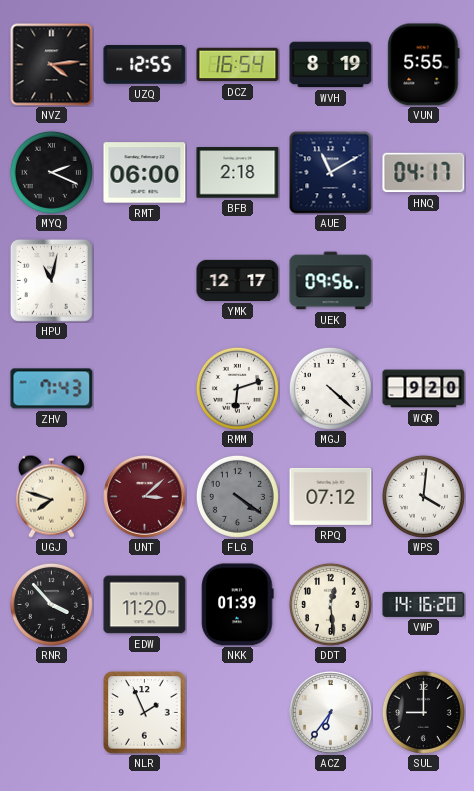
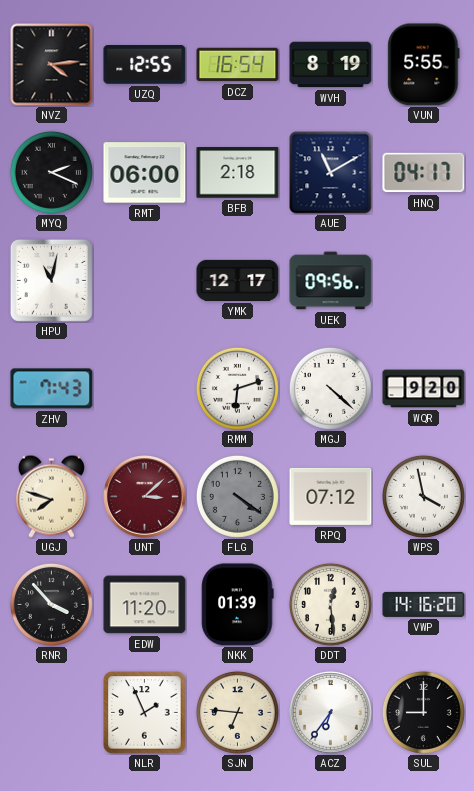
WPS: 4:01 -> 3:58
SJN: none -> 6:46
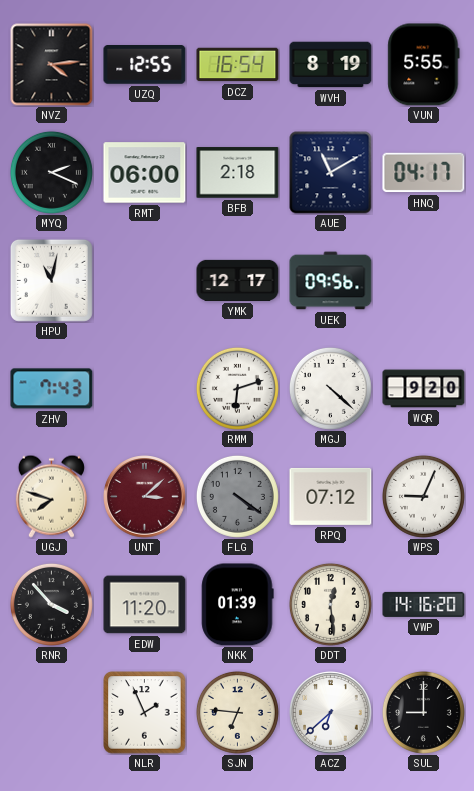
WPS: 3:58 -> 9:04
ACZ: 6:36 -> 6:38
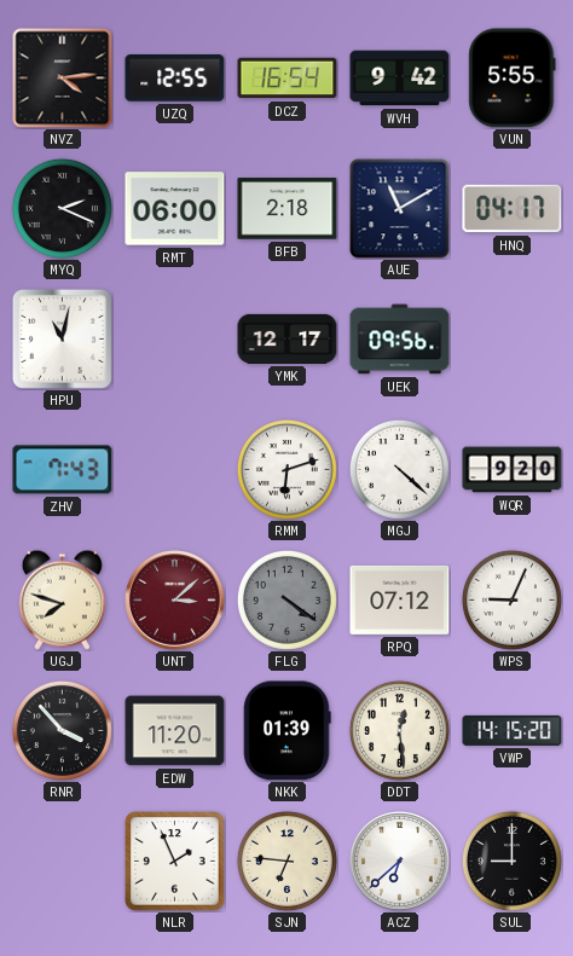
WVH: 8:19 -> 9:42
VWP: 14:16 -> 14:15
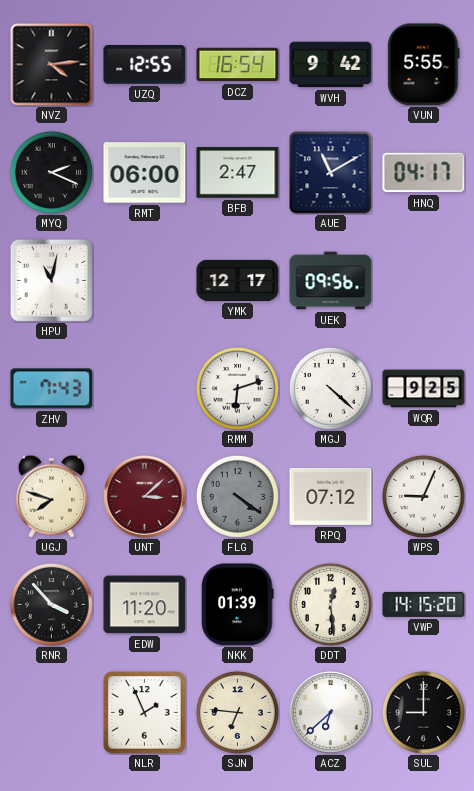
BFB: 2:18 -> 2:47
WQR: 9:20 -> 9:25
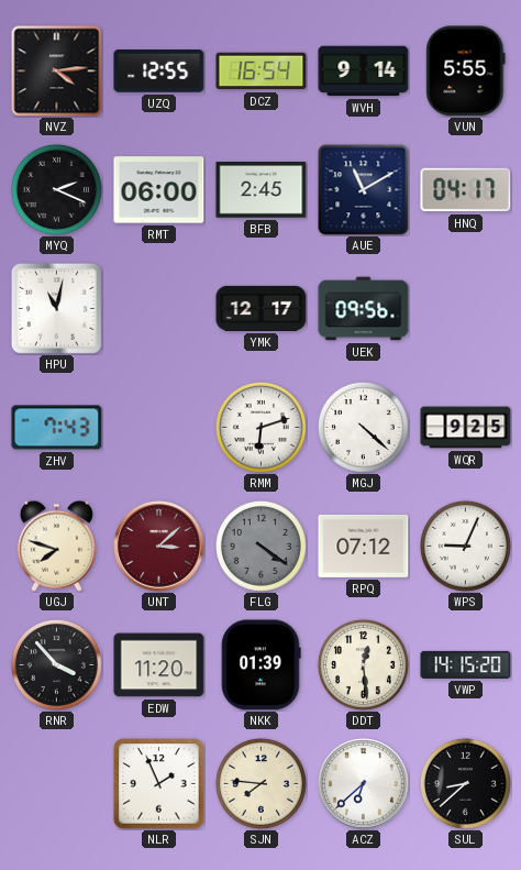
WVH: 9:42 -> 9:14
BFB: 2:47 -> 2:45
SJN: 6:46 -> 7:46
SUL: 9:00 -> 8:38
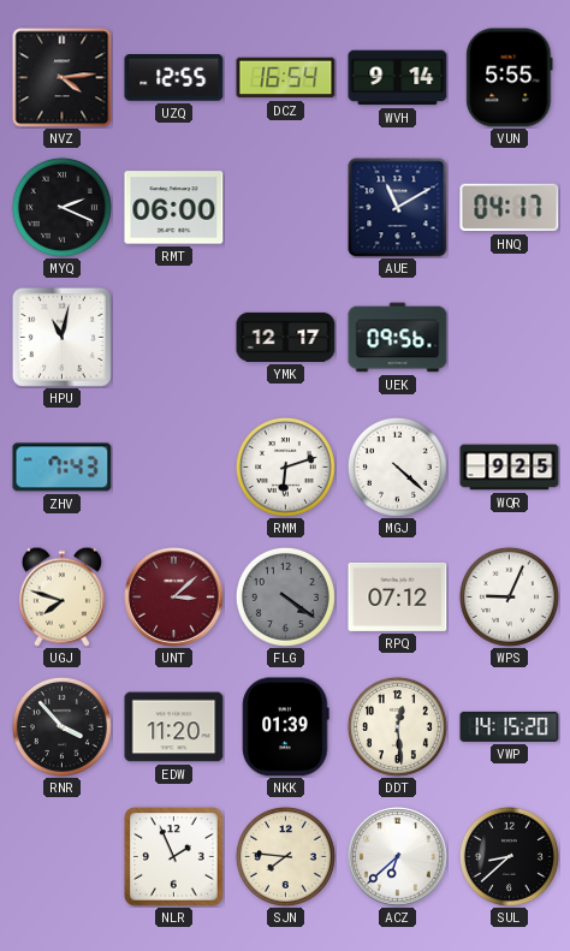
BFB: 2:45 -> none
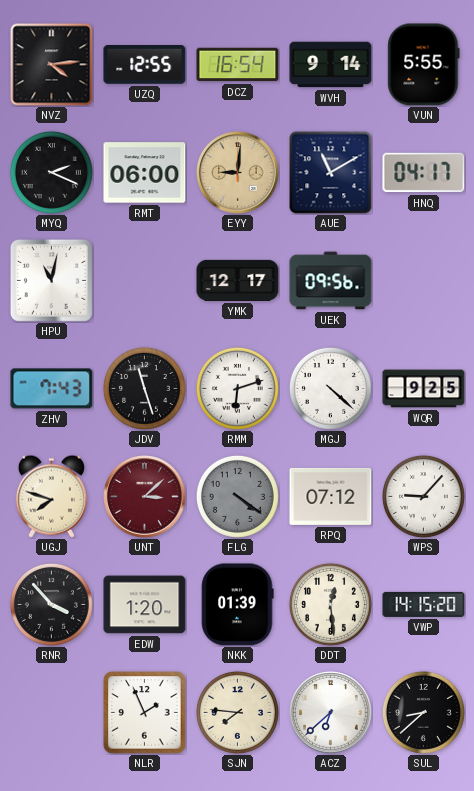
EYY: none -> 9:01
JDV: none -> 11:27
WPS: 9:04 -> 9:07
EDW: 11:20 -> 1:20
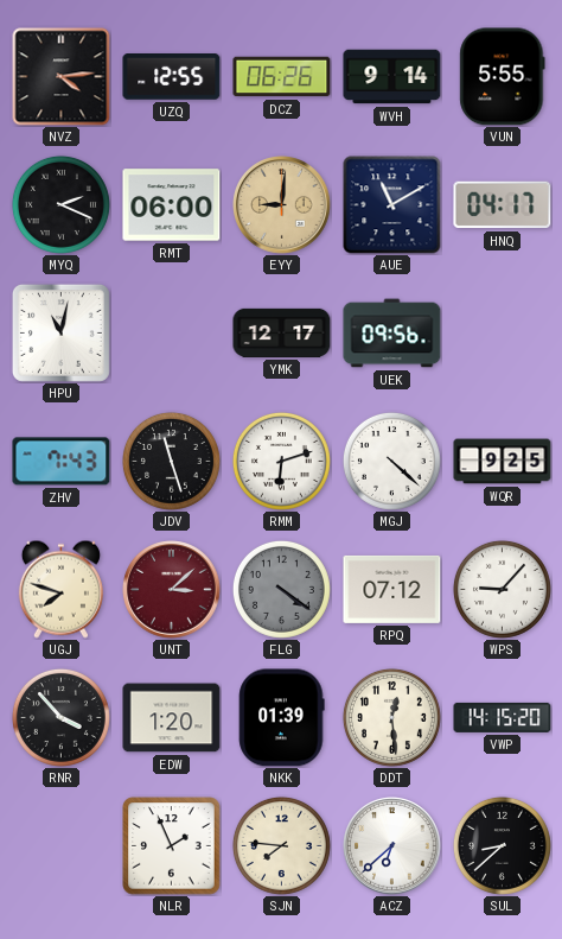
DCZ: 16:54 -> 06:26
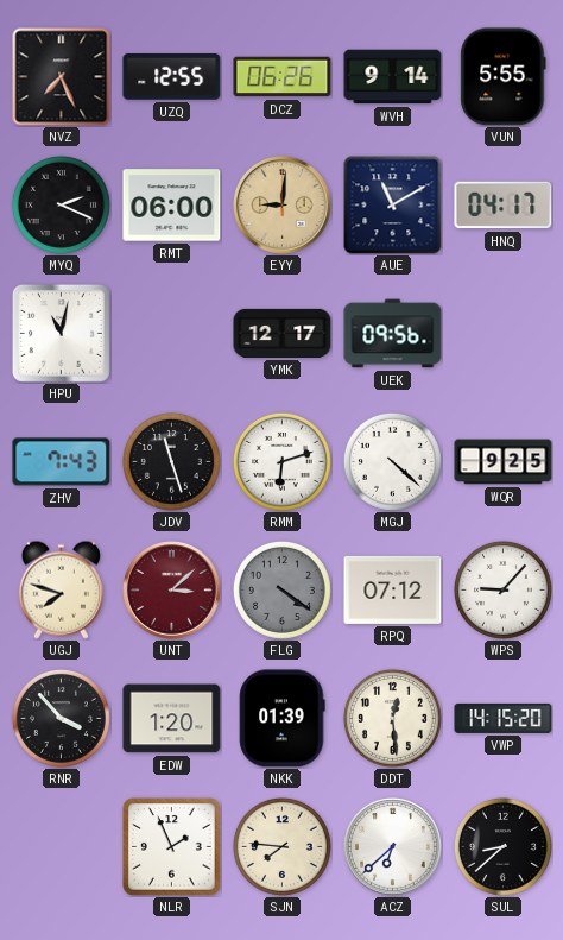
NVZ: 4:14 -> 7:26
